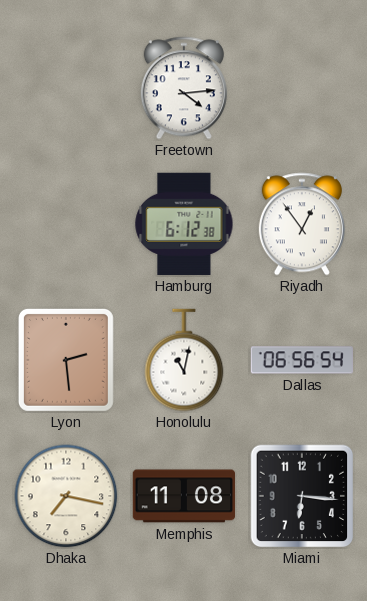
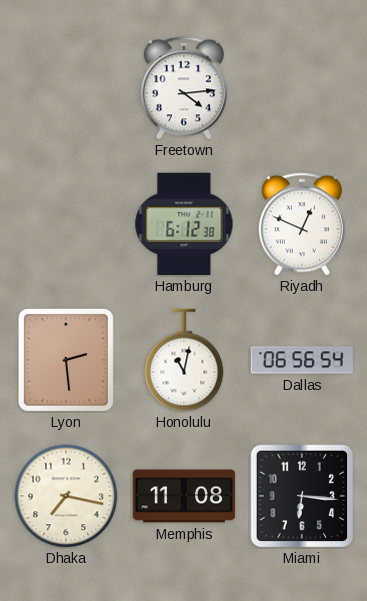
Riyadh: 12:54 -> 12:49
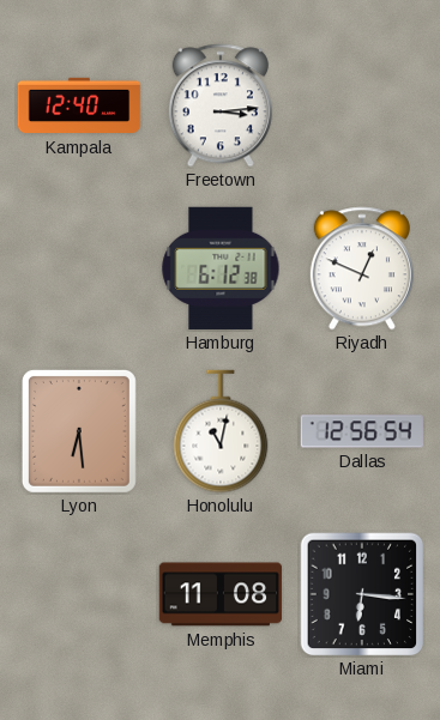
Kampala: none -> 12:40
Freetown: 4:14 -> 3:14
Lyon: 2:29 -> 6:29
Dallas: 06:56 -> 12:56
Dhaka: 7:17 -> none
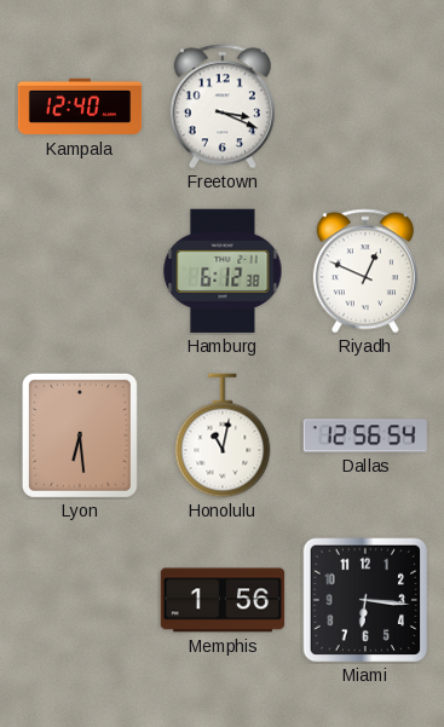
Freetown: 3:14 -> 3:19
Memphis: 11:08 -> 1:56
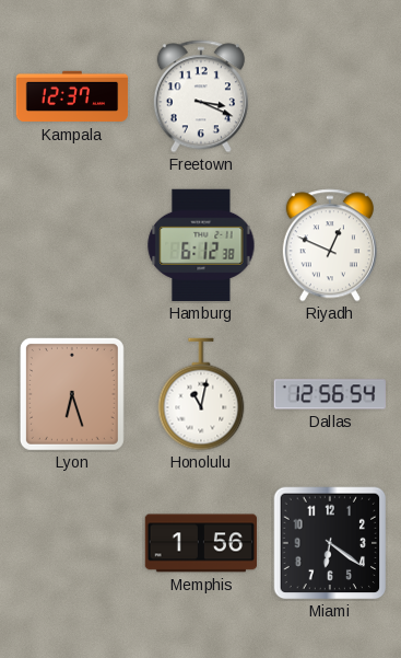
Kampala: 12:40 -> 12:37
Lyon: 6:29 -> 6:27
Miami: 6:16 -> 6:21
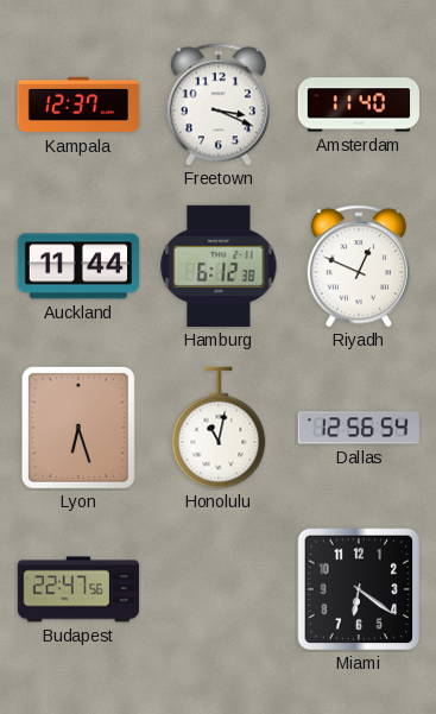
Amsterdam: none -> 11:40
Auckland: none -> 11:44
Budapest: none -> 22:47
Memphis: 1:56 -> none
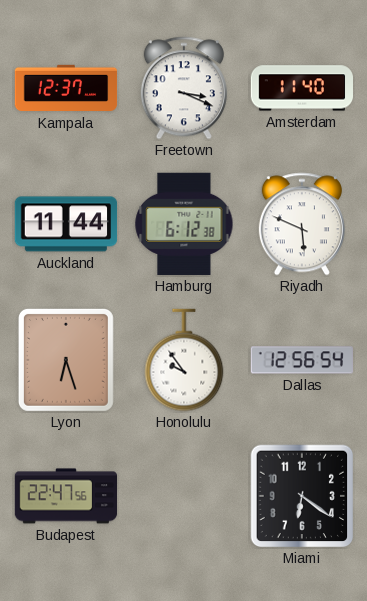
Riyadh: 12:49 -> 5:49
Honolulu: 11:02 -> 9:54
